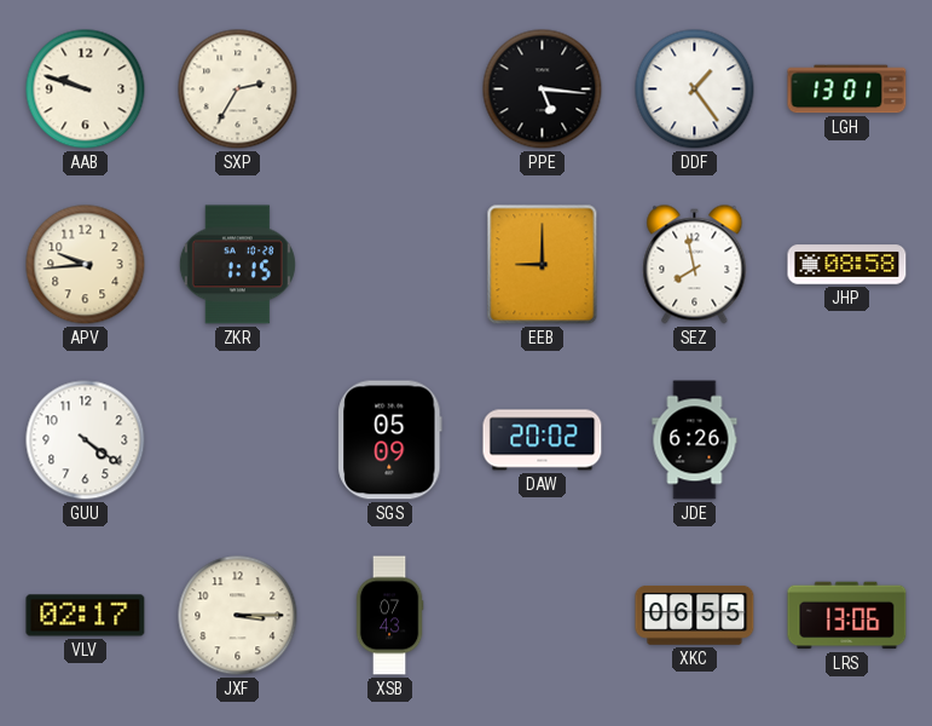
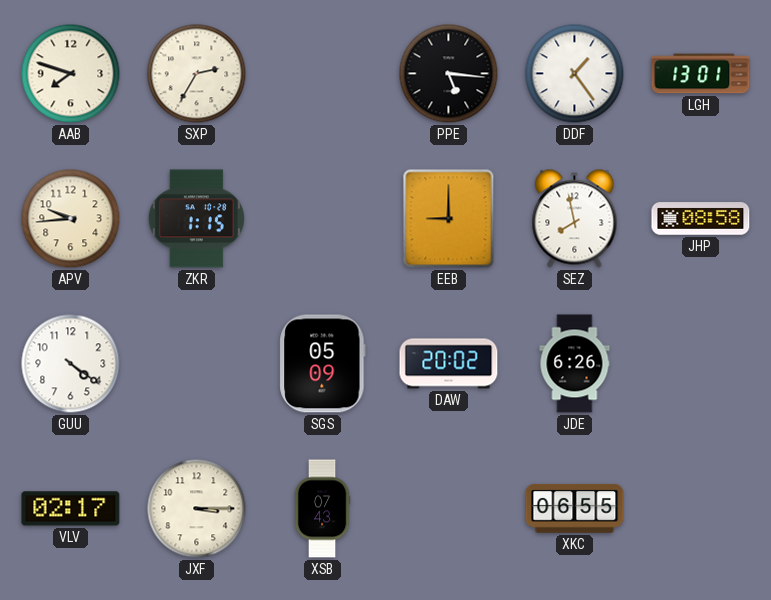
AAB: 9:48 -> 7:48
LRS: 13:06 -> none
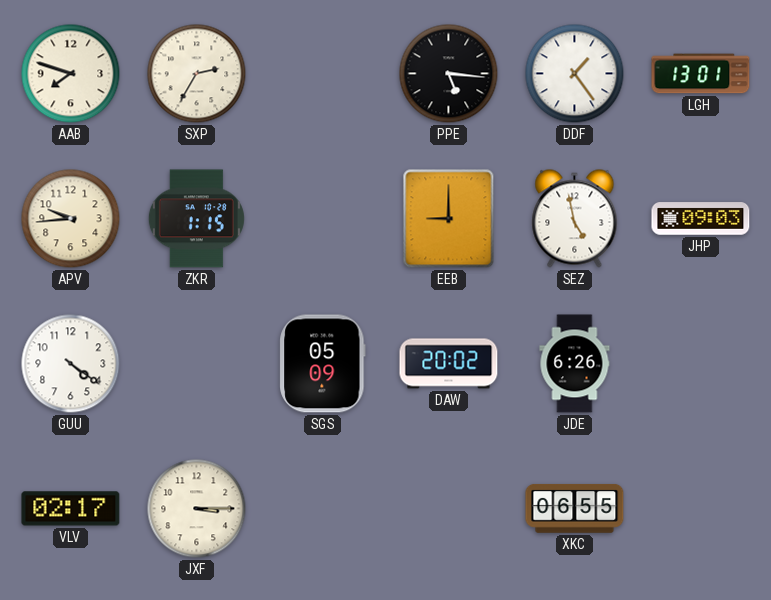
SEZ: 7:58 -> 4:58
JHP: 08:58 -> 09:03
XSB: 07:43 -> none
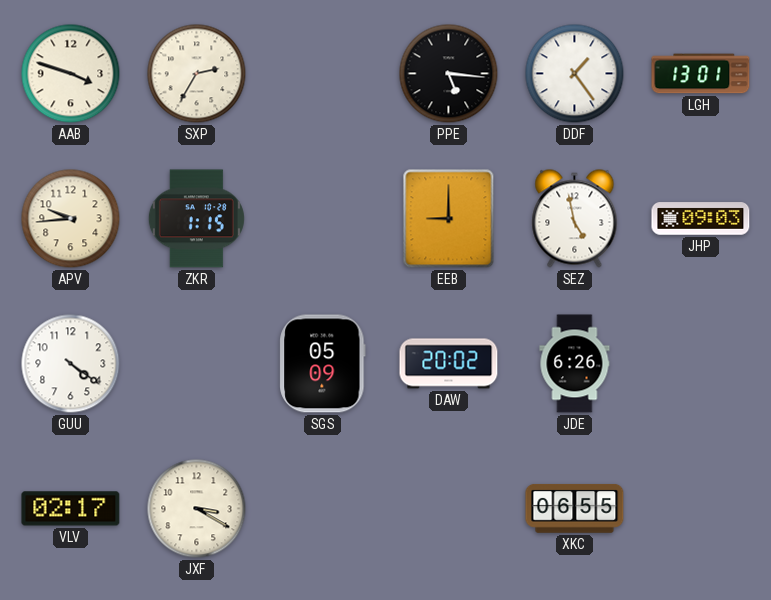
AAB: 7:48 -> 3:48
JXF: 3:15 -> 3:20
